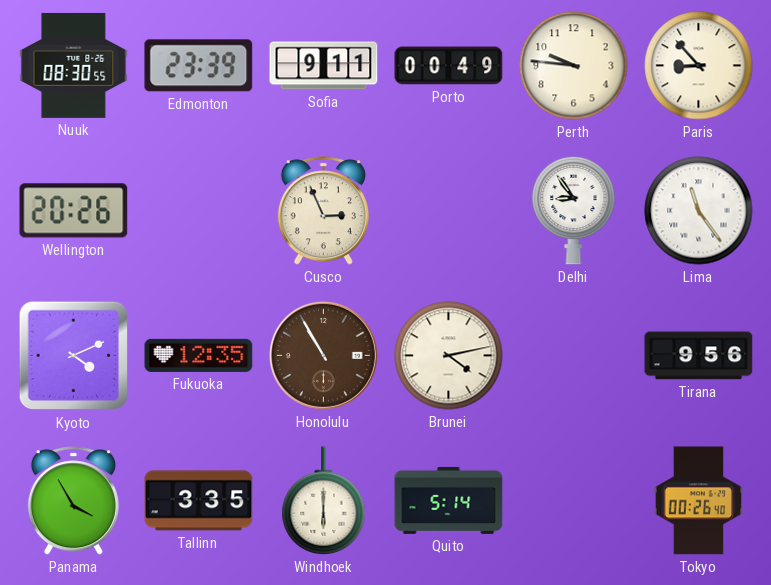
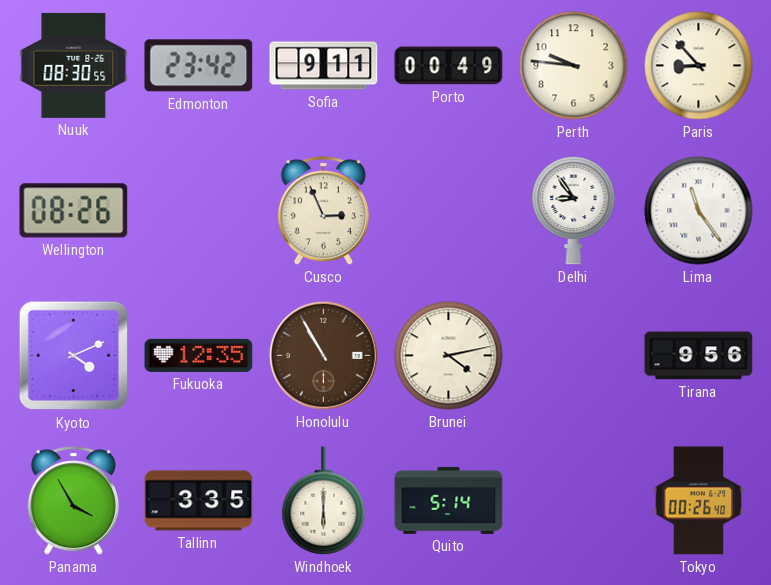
Edmonton: 23:39 -> 23:42
Wellington: 20:26 -> 08:26
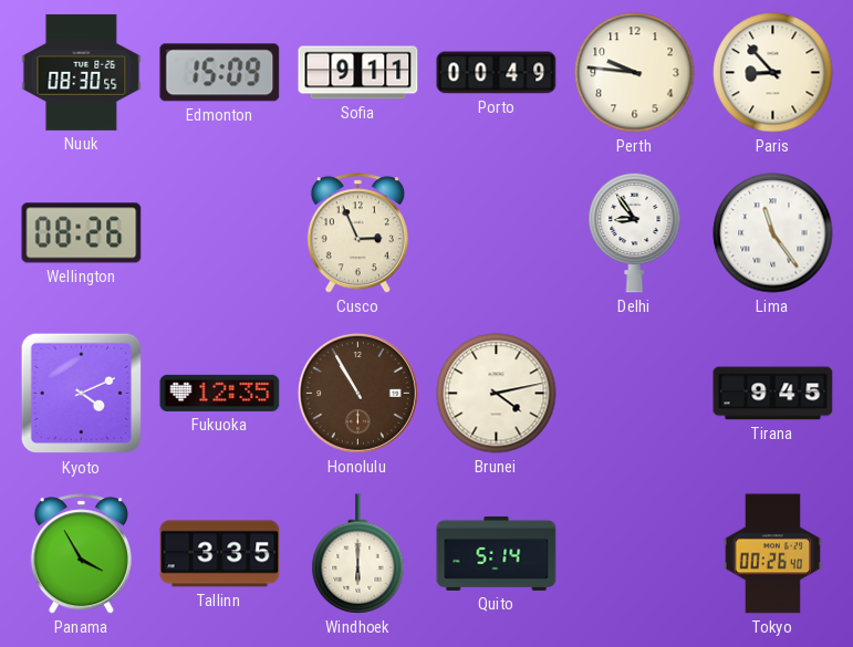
Edmonton: 23:42 -> 15:09
Tirana: 9:56 -> 9:45
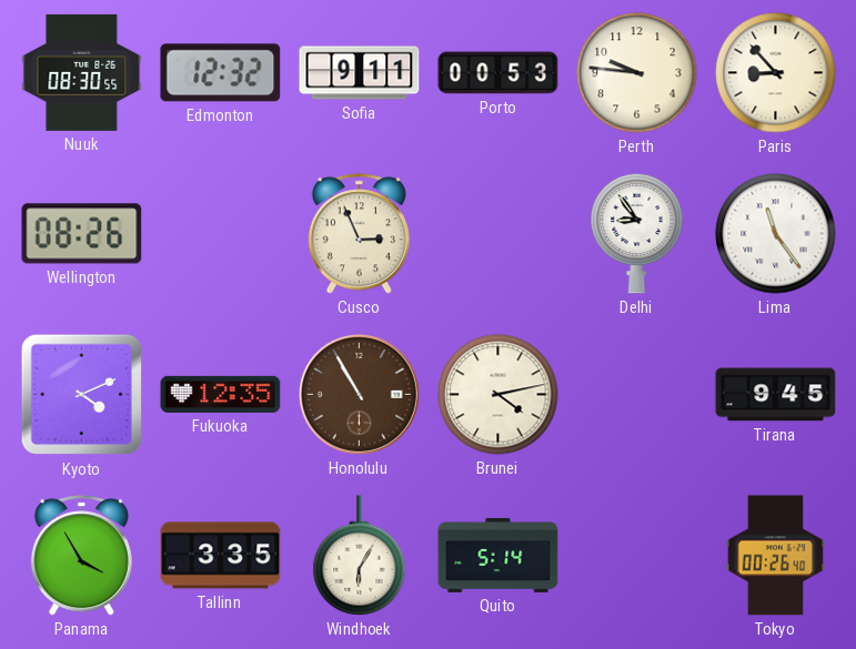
Edmonton: 15:09 -> 12:32
Porto: 00:49 -> 00:53
Windhoek: 6:00 -> 6:05
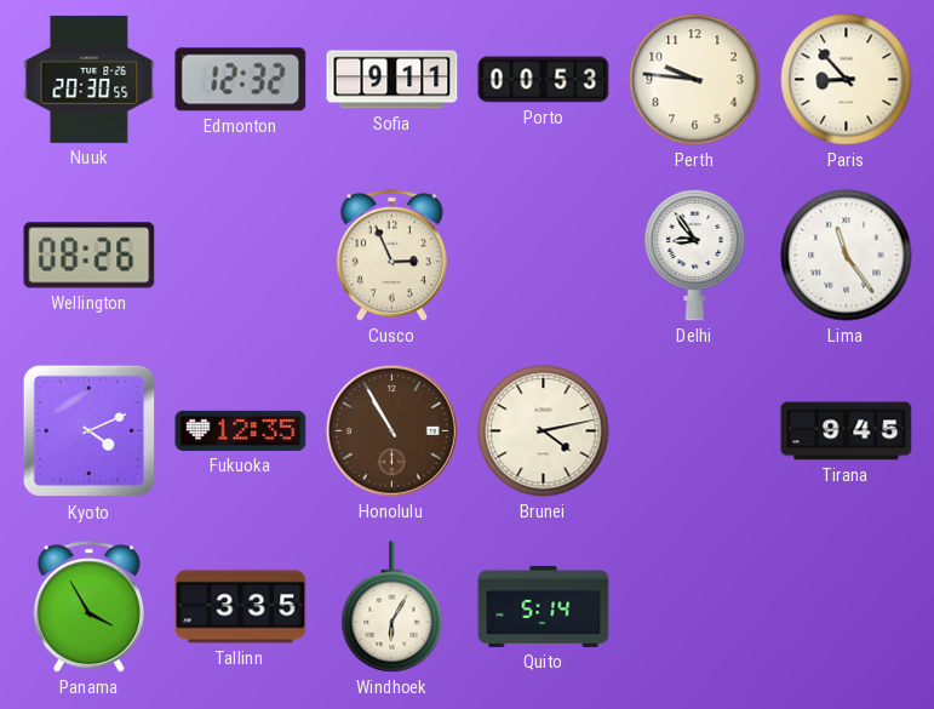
Nuuk: 08:30 -> 20:30
Tokyo: 00:26 -> none
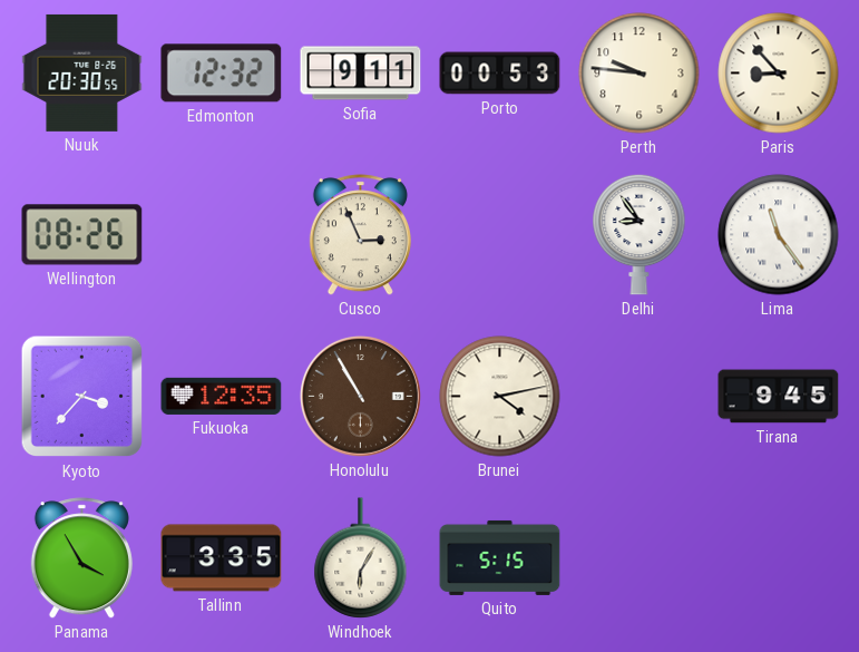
Kyoto: 4:11 -> 3:37
Quito: 5:14 -> 5:15
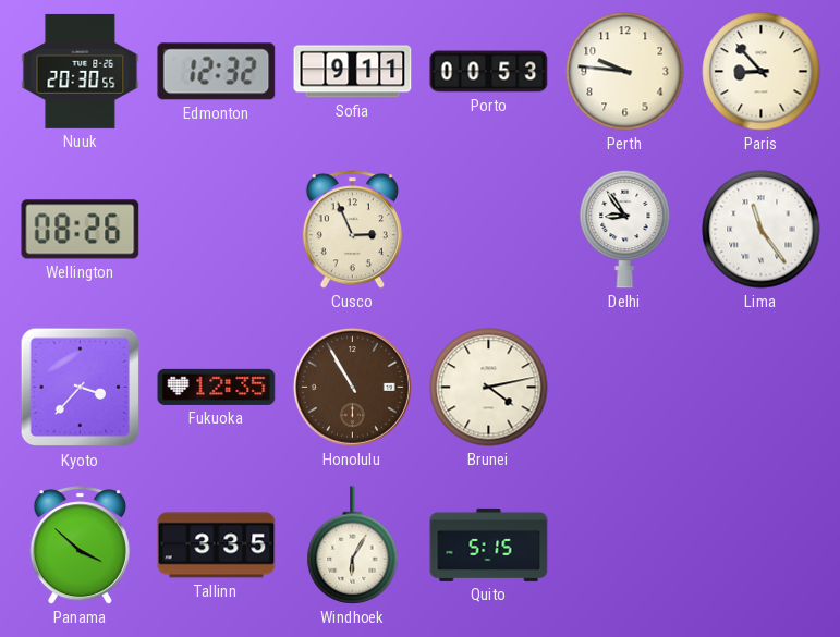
Tirana: 9:45 -> none
Panama: 3:55 -> 3:52
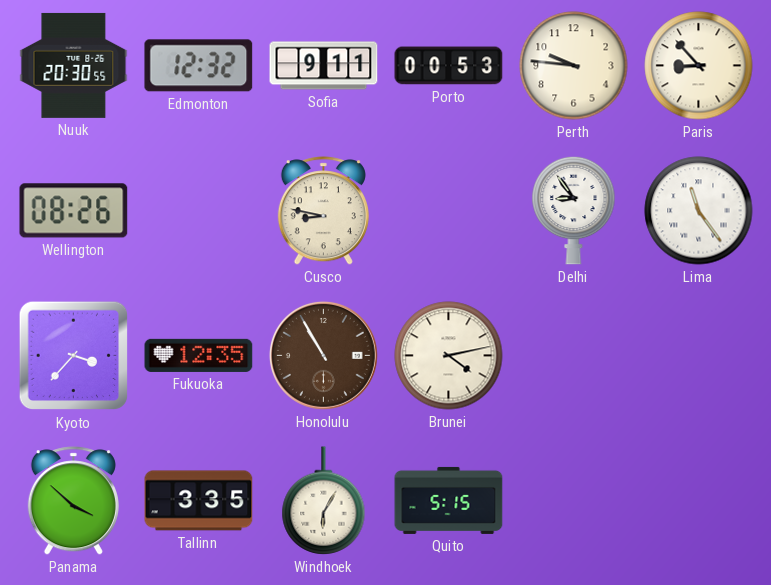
Cusco: 2:56 -> 8:47
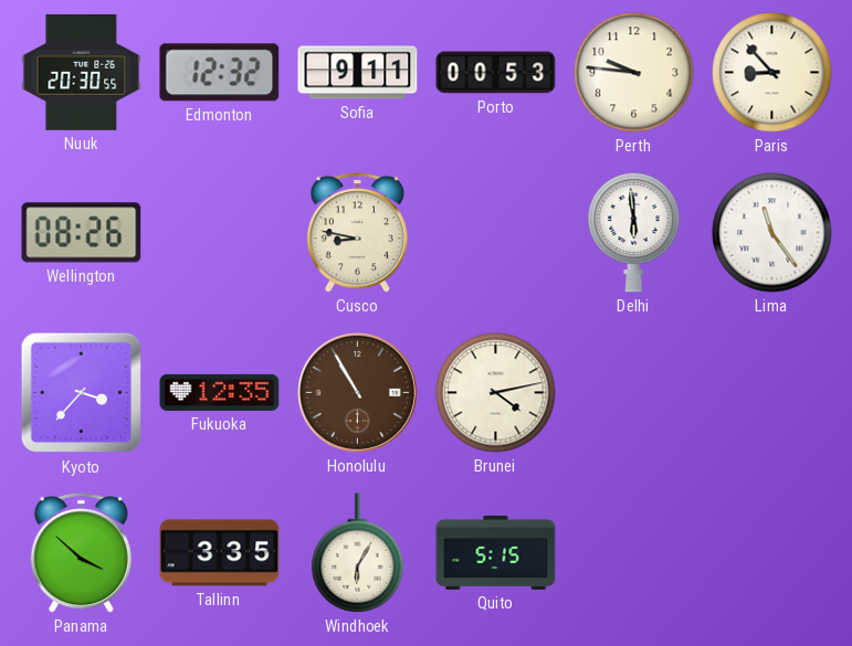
Delhi: 8:54 -> 5:59
